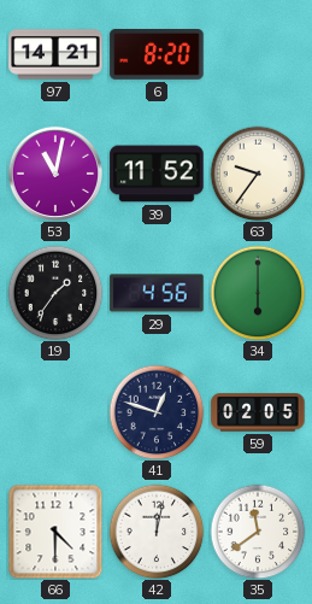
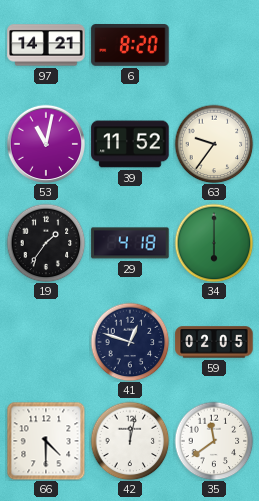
29: 4:56 -> 4:18
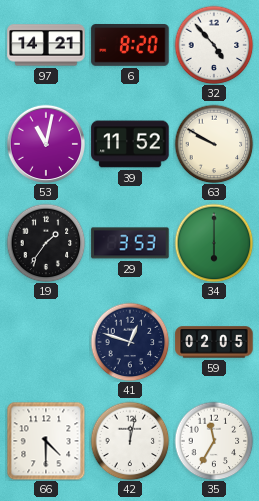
32: none -> 4:53
63: 9:36 -> 9:50
29: 4:18 -> 3:53
35: 11:39 -> 11:35
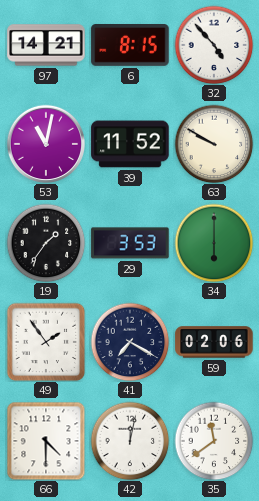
6: 8:20 -> 8:15
49: none -> 1:54
41: 12:48 -> 7:20
59: 02:05 -> 02:06
35: 11:35 -> 11:39
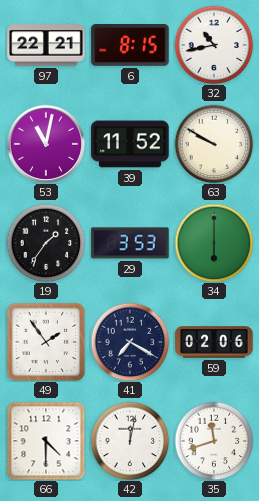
97: 14:21 -> 22:21
32: 4:53 -> 10:43
35: 11:39 -> 11:42
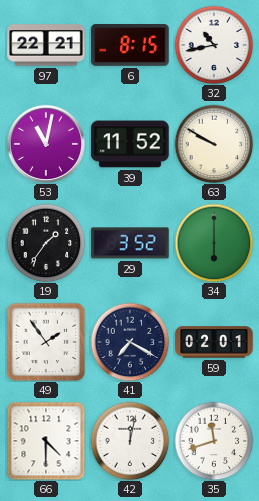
29: 3:53 -> 3:52
59: 02:06 -> 02:01
